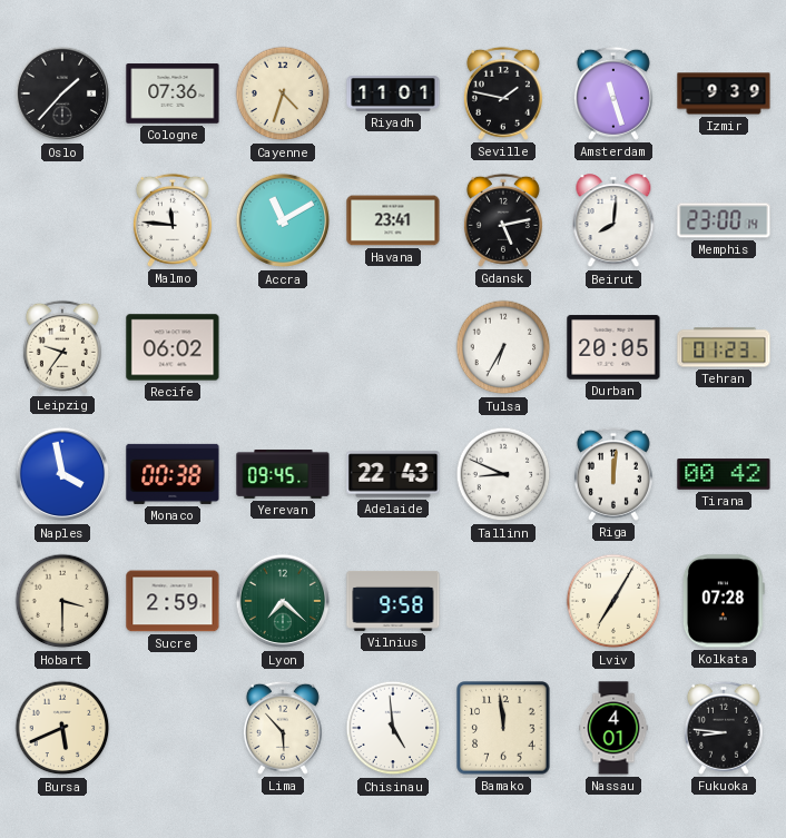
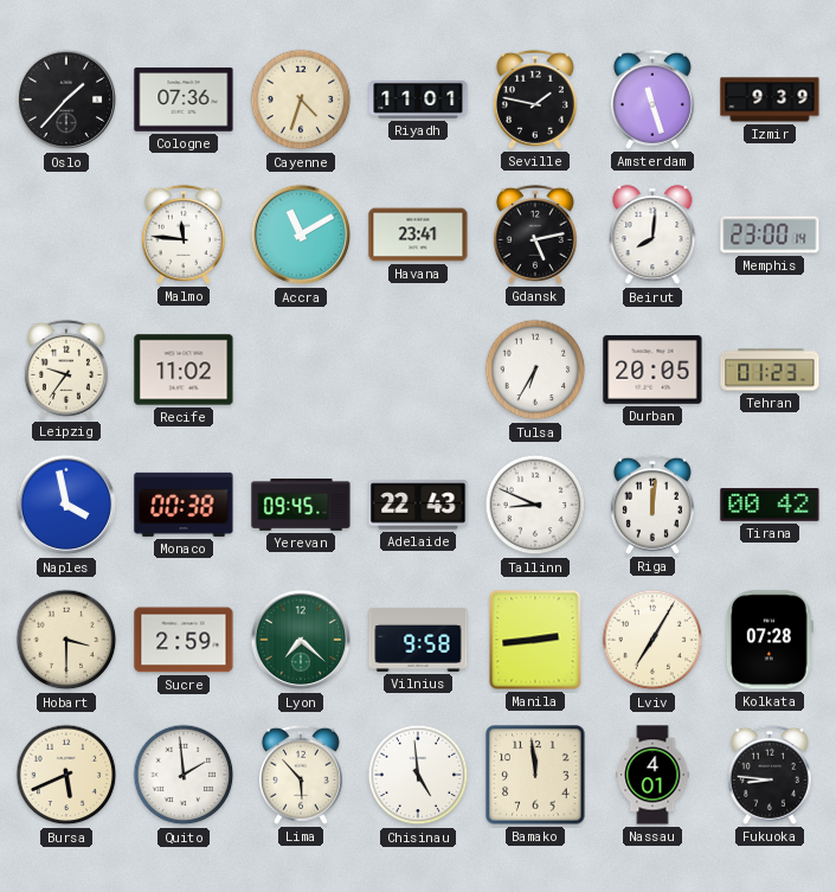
Recife: 06:02 -> 11:02
Manila: none -> 2:44
Quito: none -> 1:59
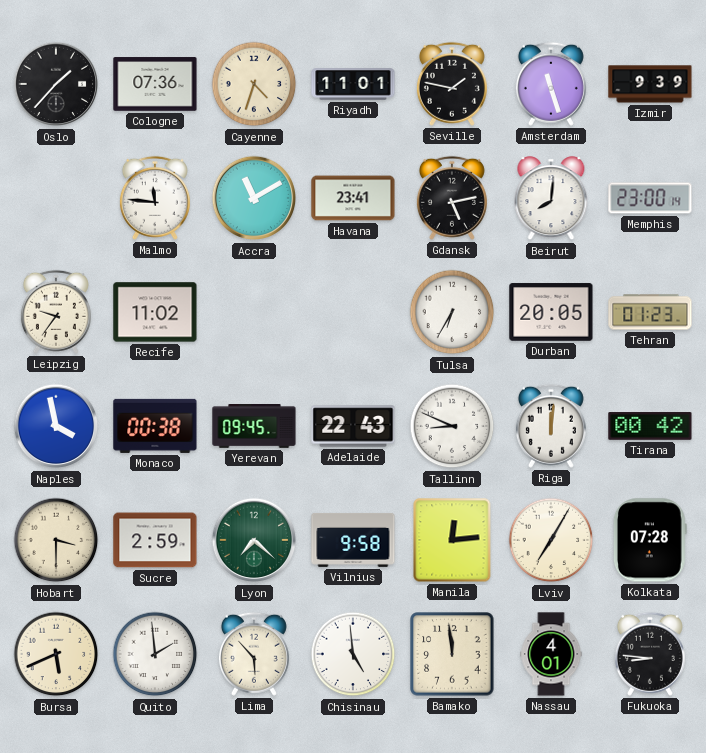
Manila: 2:44 -> 12:14
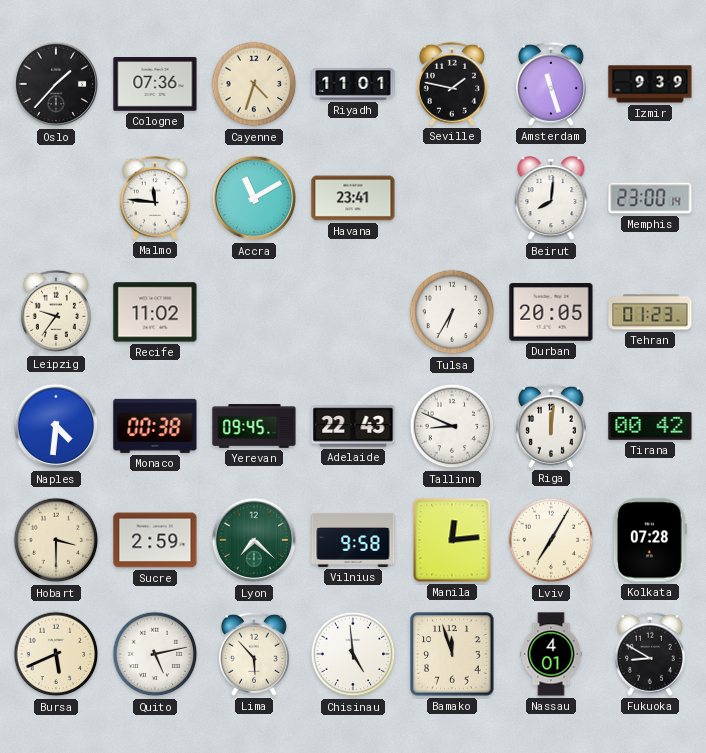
Gdansk: 5:13 -> none
Naples: 3:58 -> 4:31
Quito: 1:59 -> 5:13
Bamako: 11:59 -> 11:57
Fukuoka: 8:46 -> 8:50
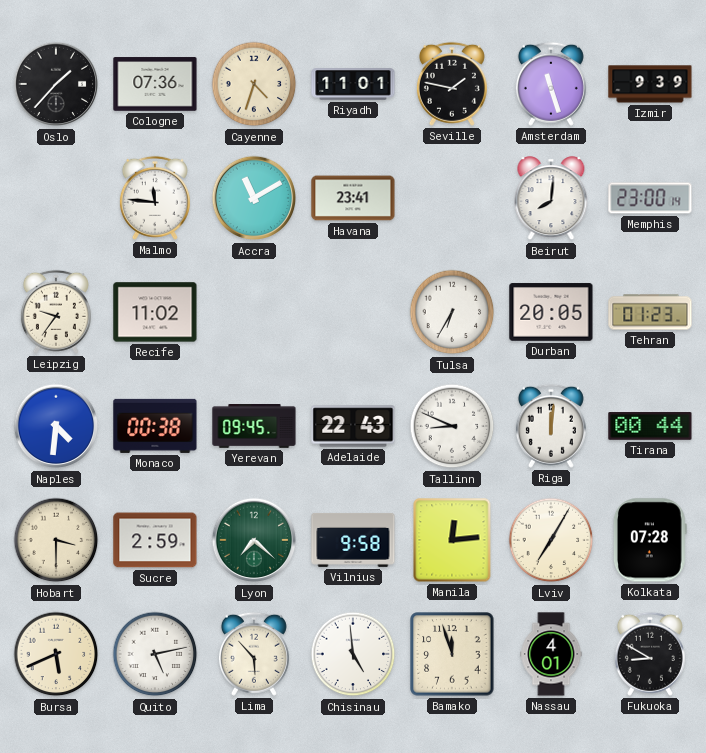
Tirana: 00:42 -> 00:44
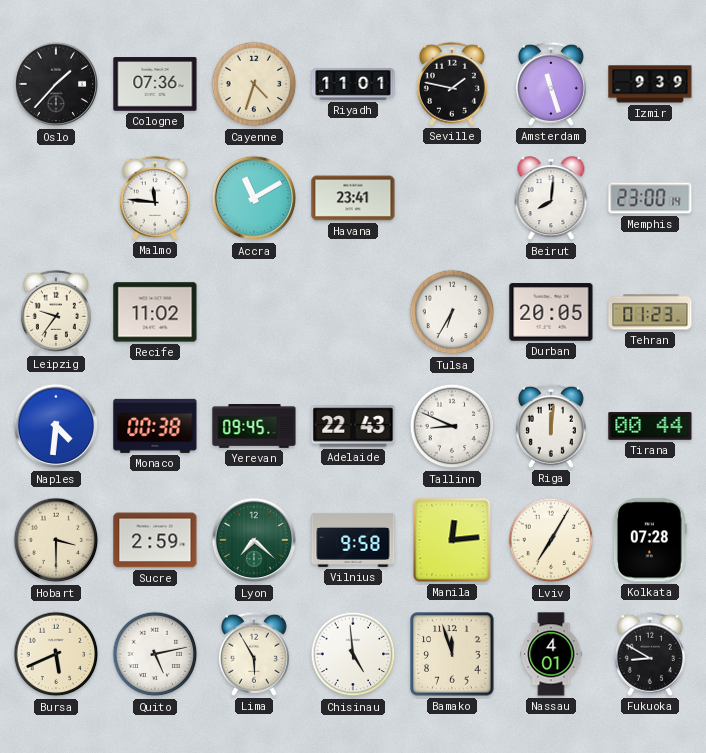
Lima: 5:53 -> 5:55
